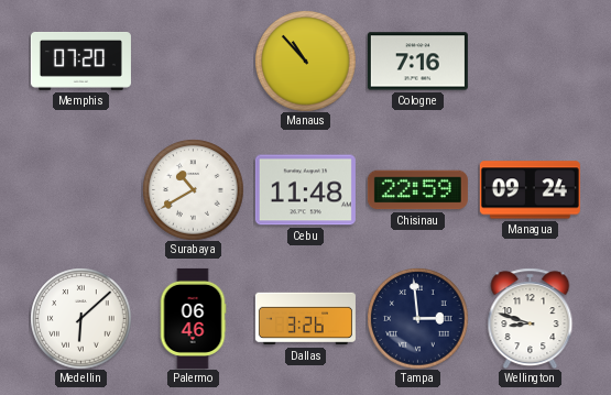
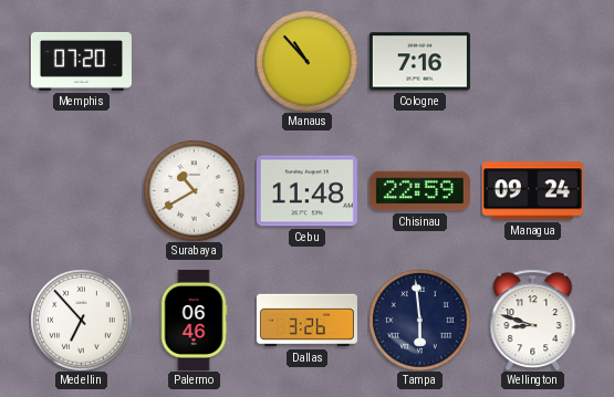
Medellin: 6:08 -> 6:53
Tampa: 2:59 -> 5:59
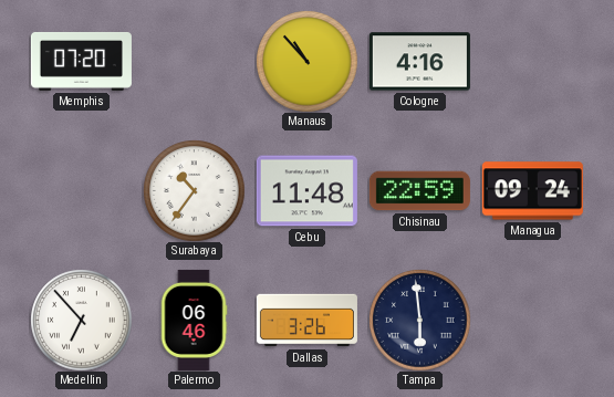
Cologne: 7:16 -> 4:16
Surabaya: 10:40 -> 10:36
Wellington: 8:48 -> none
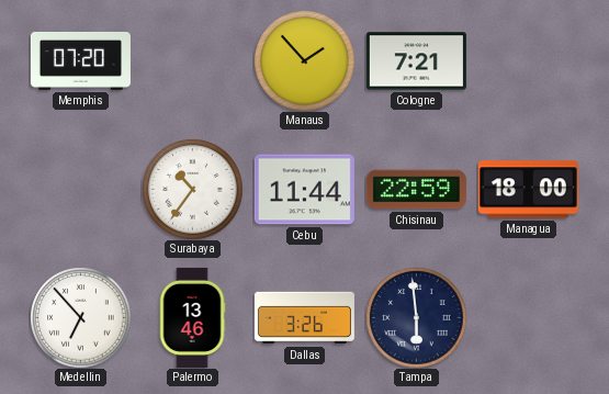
Manaus: 10:53 -> 1:53
Cologne: 4:16 -> 7:21
Cebu: 11:48 -> 11:44
Managua: 09:24 -> 18:00
Palermo: 06:46 -> 13:46
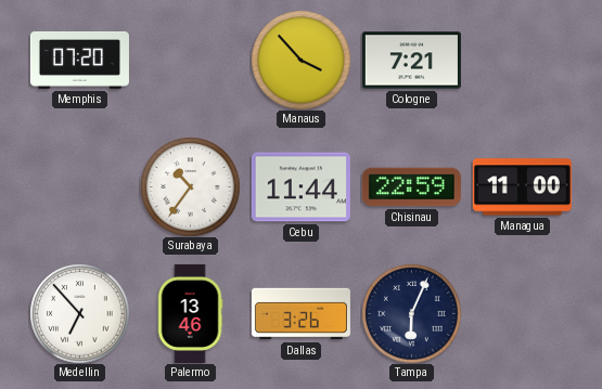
Manaus: 1:53 -> 3:53
Managua: 18:00 -> 11:00
Tampa: 5:59 -> 6:04
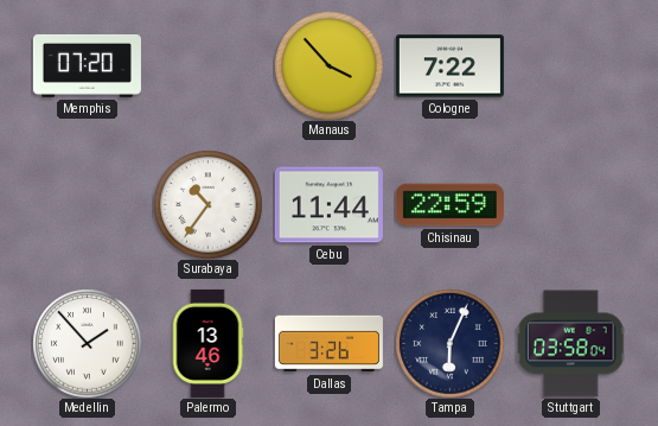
Cologne: 7:21 -> 7:22
Managua: 11:00 -> none
Medellin: 6:53 -> 1:53
Stuttgart: none -> 03:58
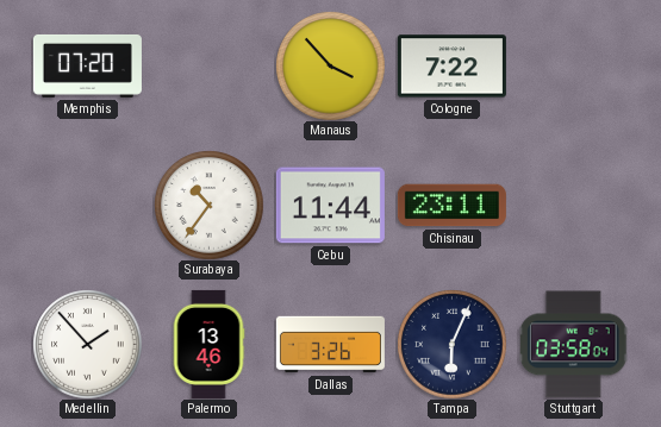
Chisinau: 22:59 -> 23:11
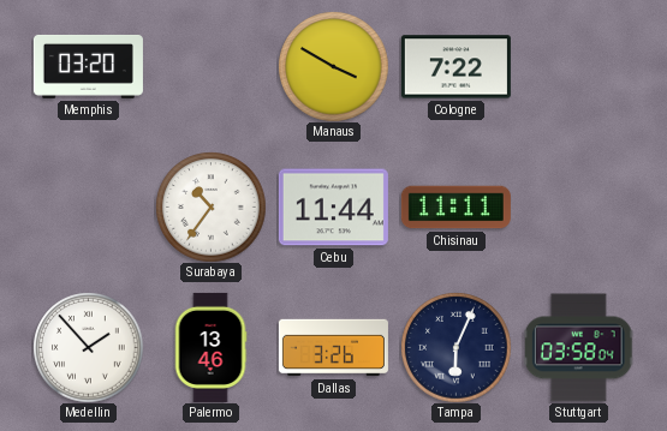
Memphis: 07:20 -> 03:20
Manaus: 3:53 -> 3:50
Chisinau: 23:11 -> 11:11
